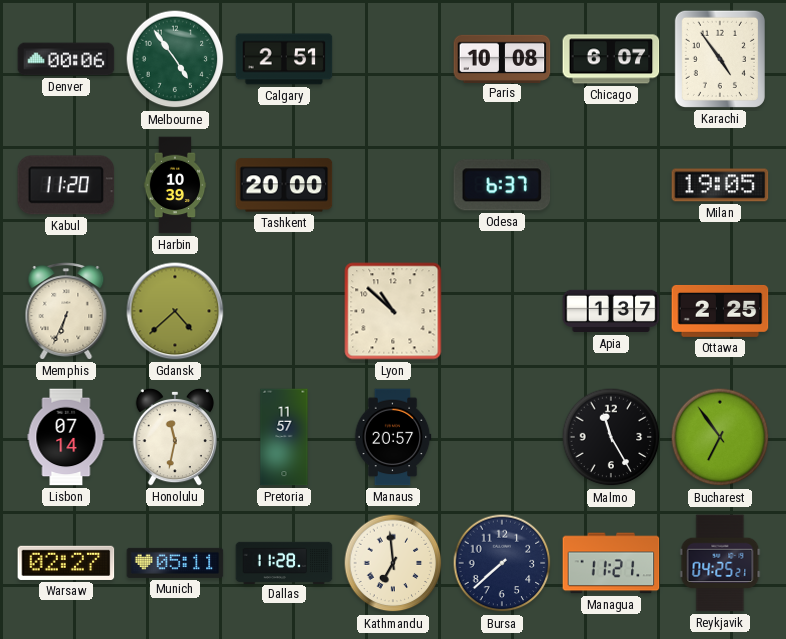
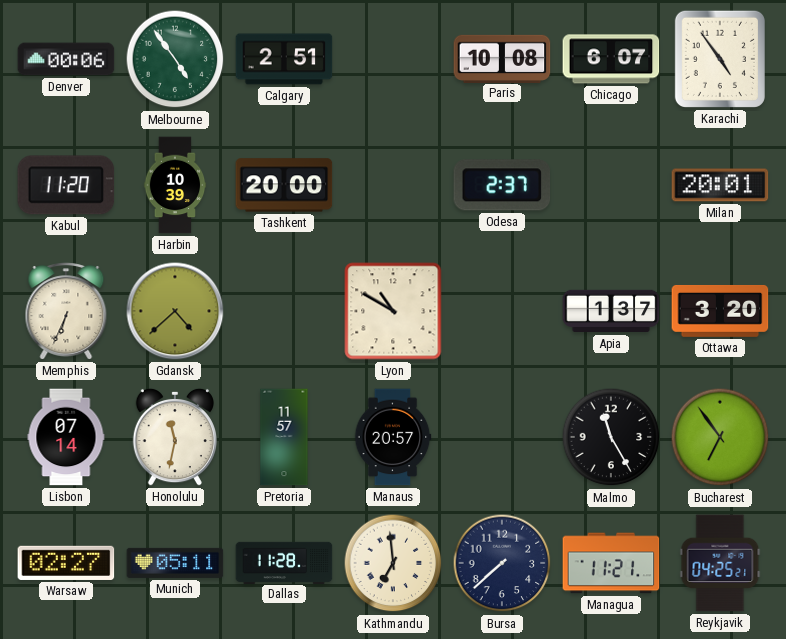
Odesa: 6:37 -> 2:37
Milan: 19:05 -> 20:01
Lyon: 10:52 -> 10:50
Ottawa: 2:25 -> 3:20
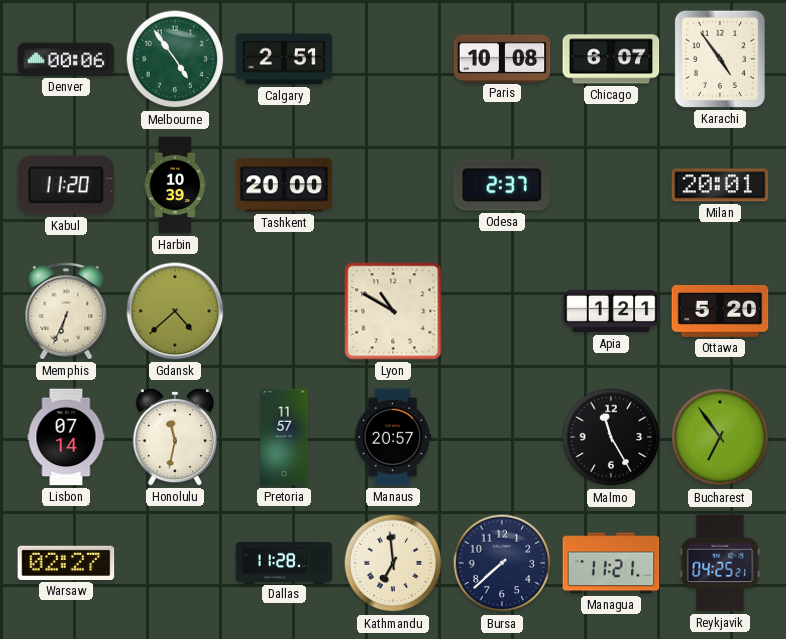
Apia: 1:37 -> 1:21
Ottawa: 3:20 -> 5:20
Munich: 05:11 -> none
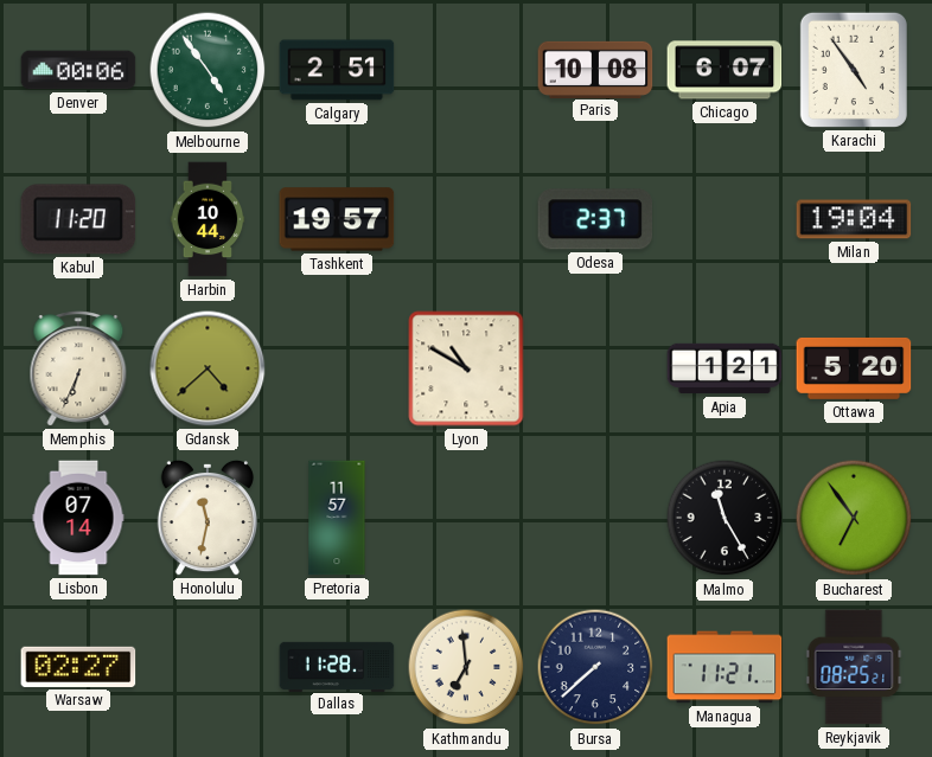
Harbin: 10:39 -> 10:44
Tashkent: 20:00 -> 19:57
Milan: 20:01 -> 19:04
Manaus: 20:57 -> none
Reykjavik: 04:25 -> 08:25
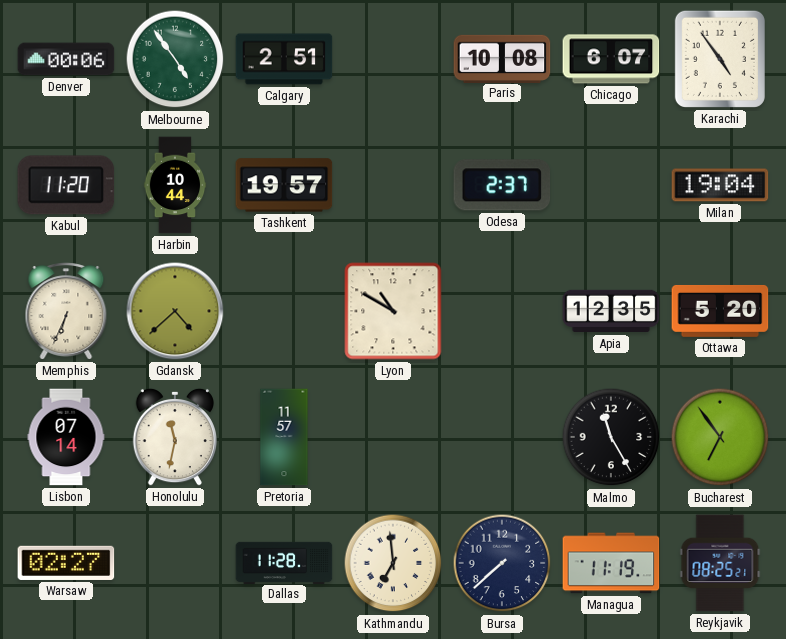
Apia: 1:21 -> 12:35
Managua: 11:21 -> 11:19
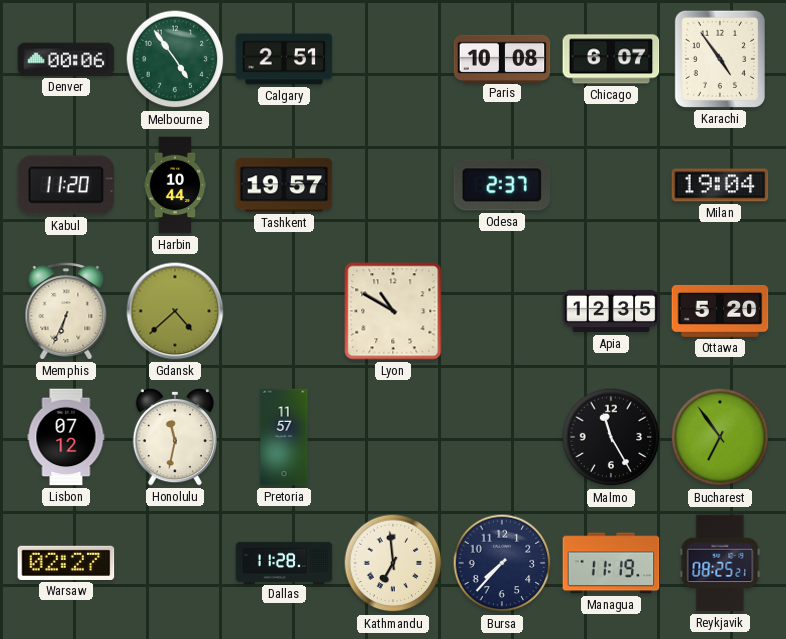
Lisbon: 07:14 -> 07:12
Bursa: 7:38 -> 7:37
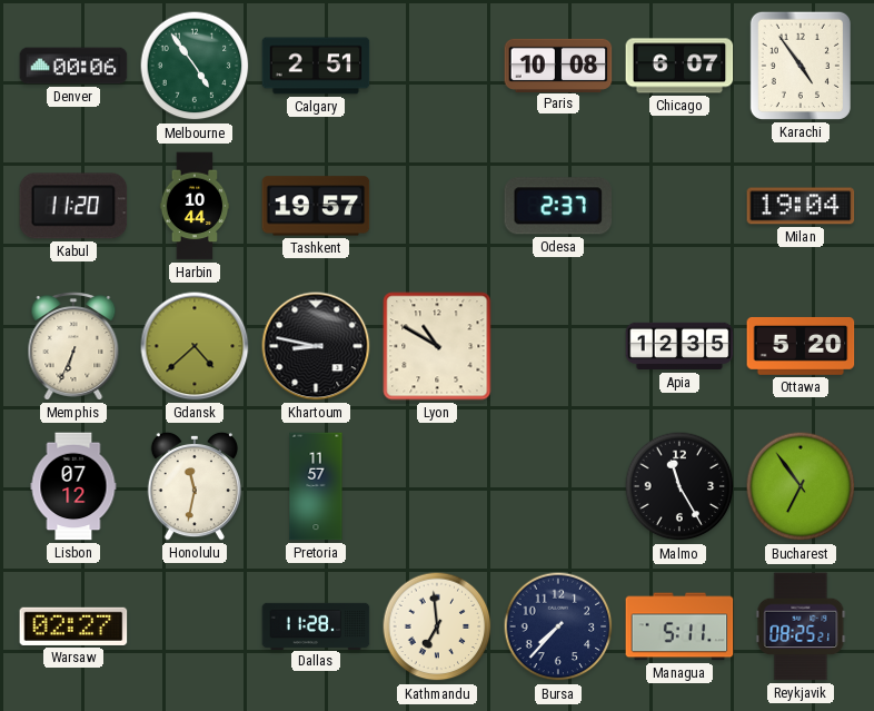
Khartoum: none -> 8:47
Managua: 11:19 -> 5:11
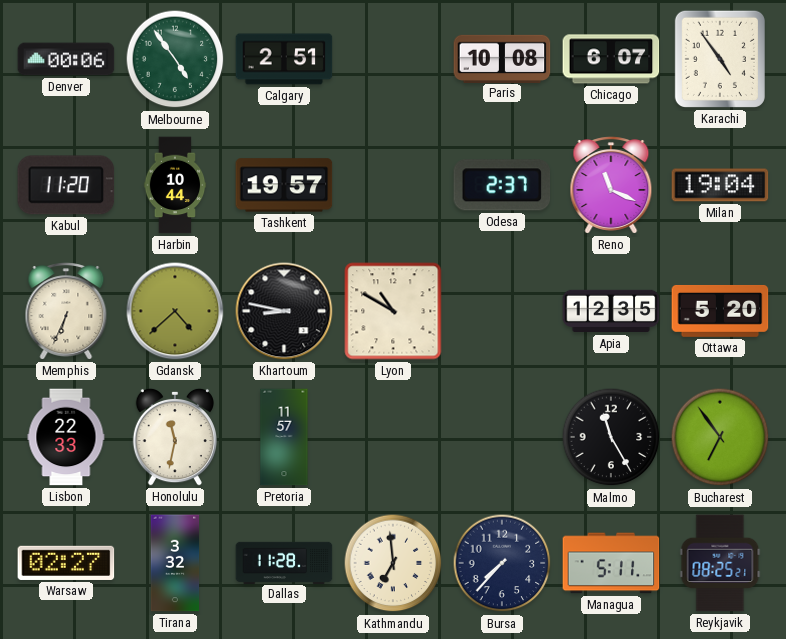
Reno: none -> 11:19
Lisbon: 07:12 -> 22:33
Tirana: none -> 3:32
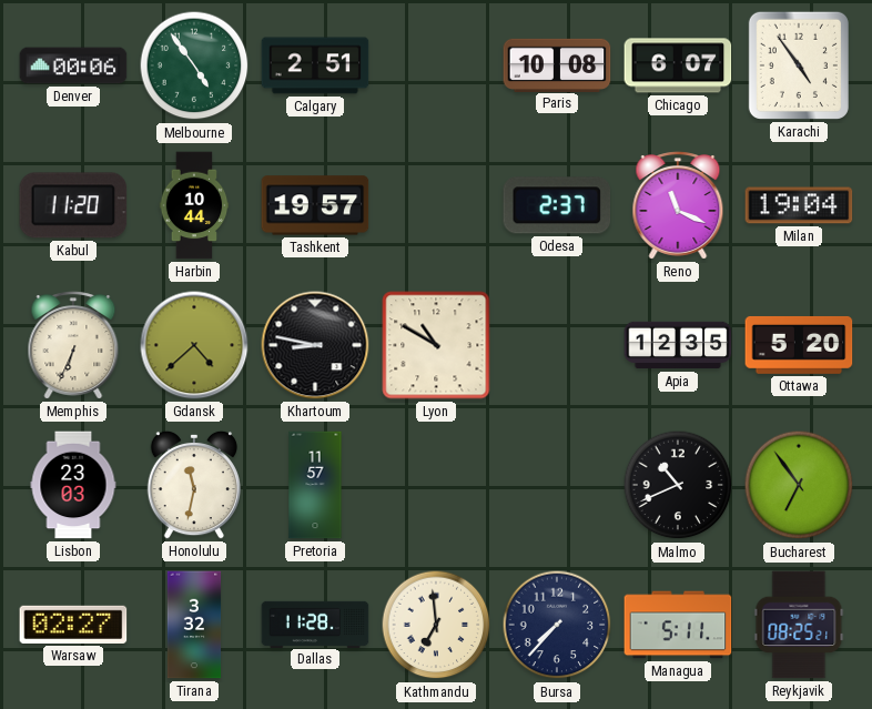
Lisbon: 22:33 -> 23:03
Malmo: 11:25 -> 10:41
